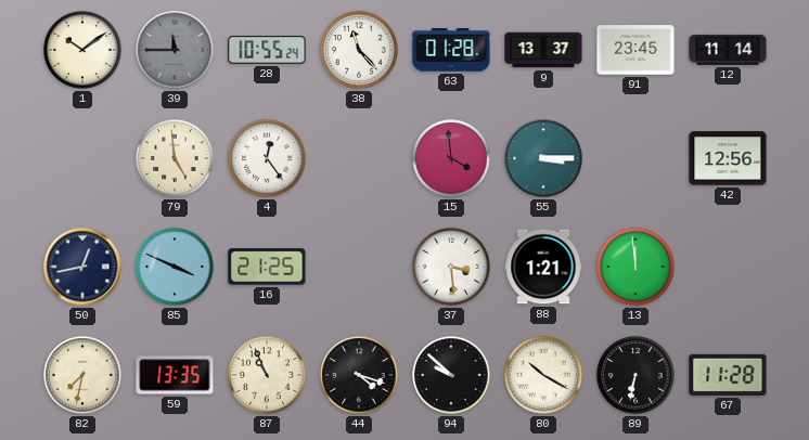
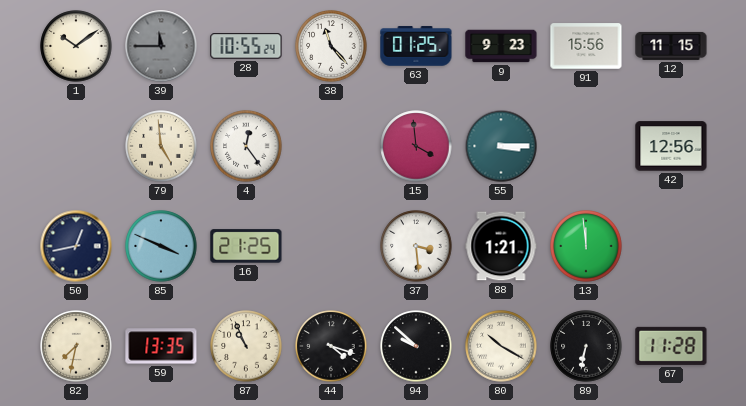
63: 01:28 -> 01:25
9: 13:37 -> 9:23
91: 23:45 -> 15:56
12: 11:14 -> 11:15
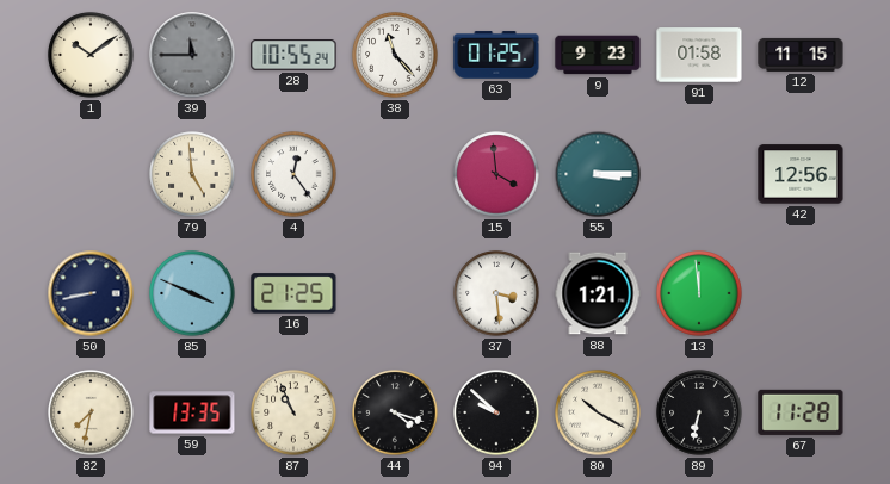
91: 15:56 -> 01:58
50: 12:43 -> 8:43
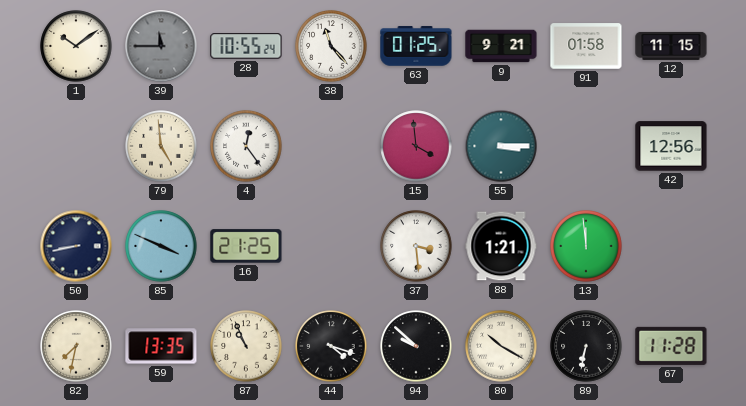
9: 9:23 -> 9:21
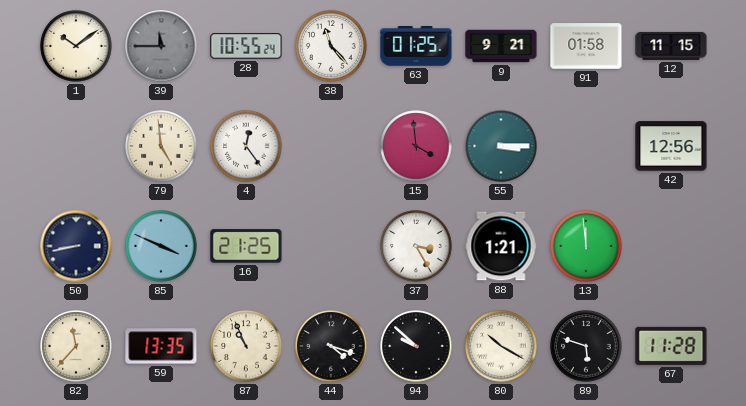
37: 3:29 -> 3:25
82: 7:32 -> 11:37
89: 6:32 -> 5:48
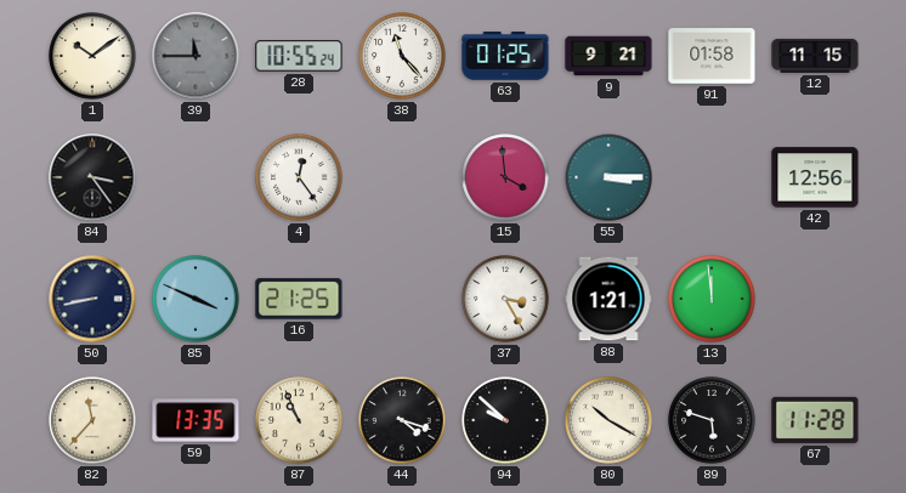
84: none -> 3:24
79: 4:59 -> none
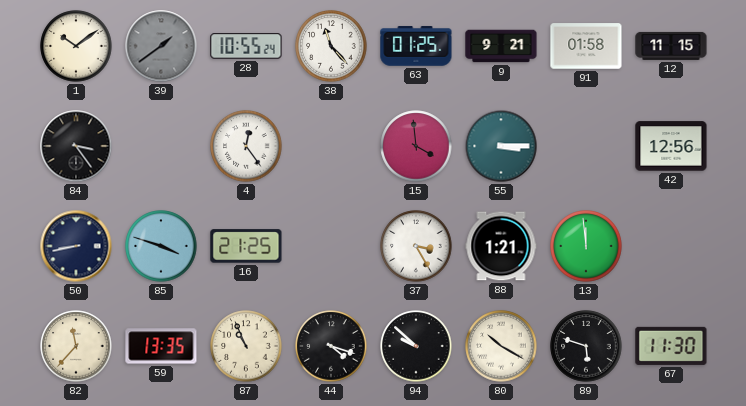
39: 11:45 -> 1:39
85: 3:49 -> 3:48
67: 11:28 -> 11:30
